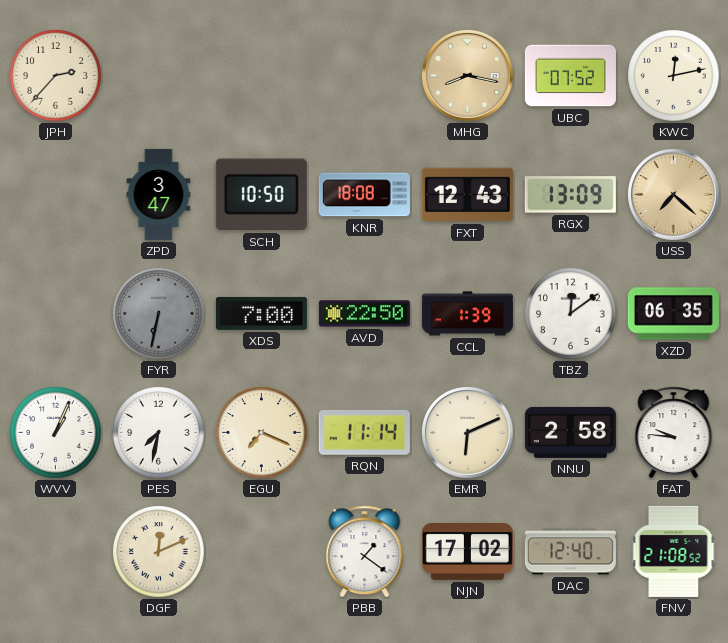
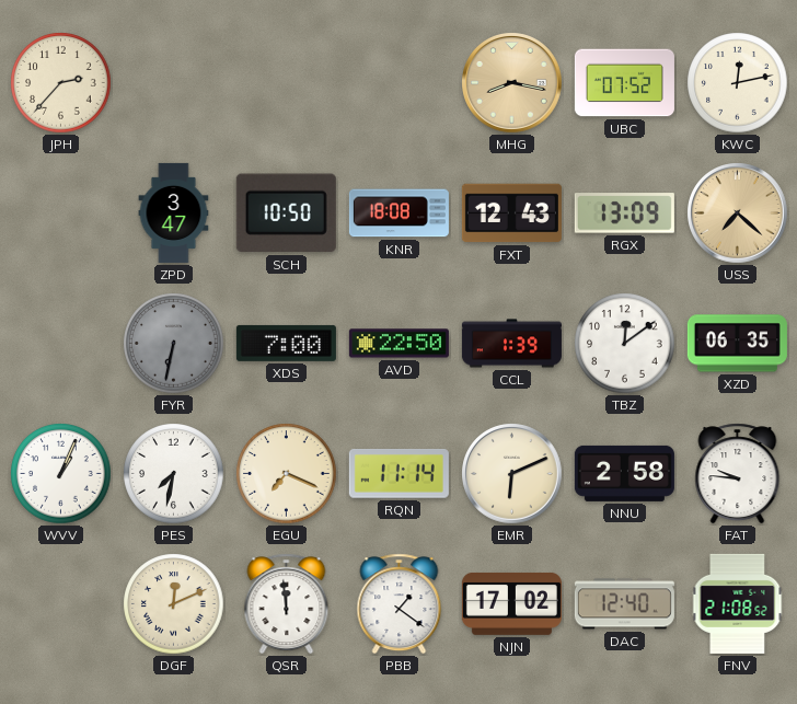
QSR: none -> 11:59
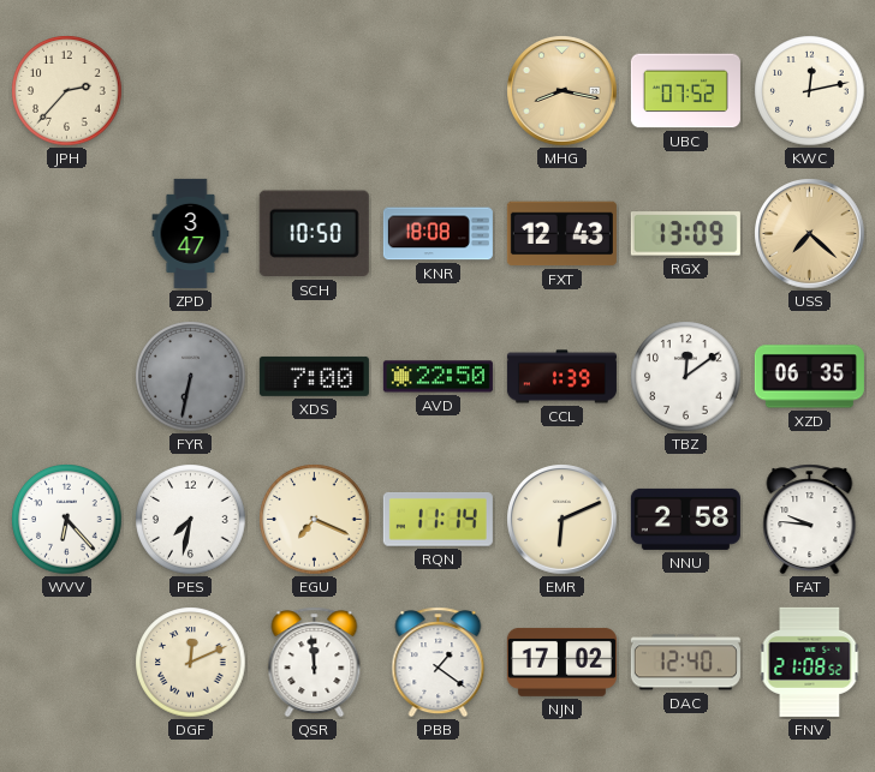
WVV: 1:04 -> 6:23
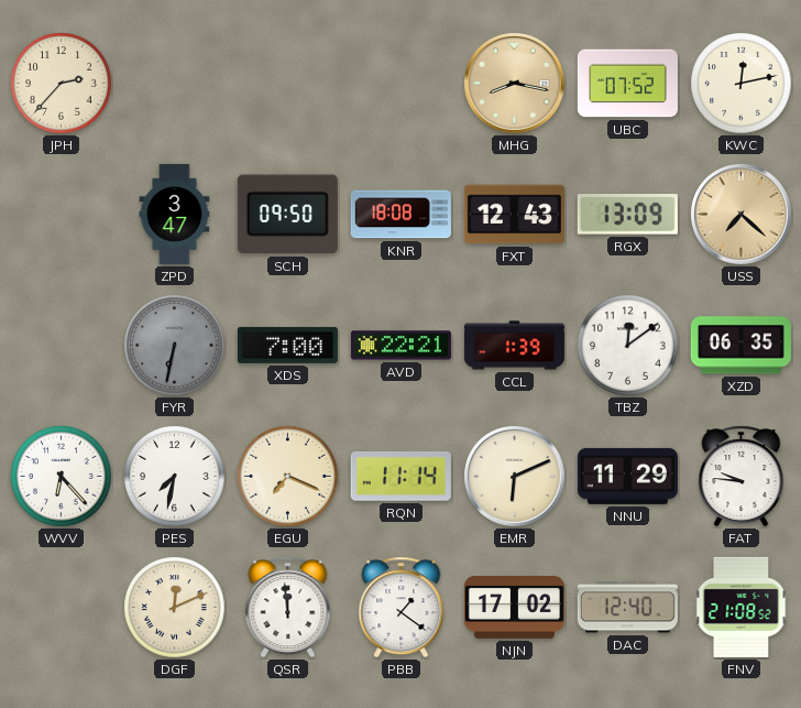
SCH: 10:50 -> 09:50
AVD: 22:50 -> 22:21
NNU: 2:58 -> 11:29
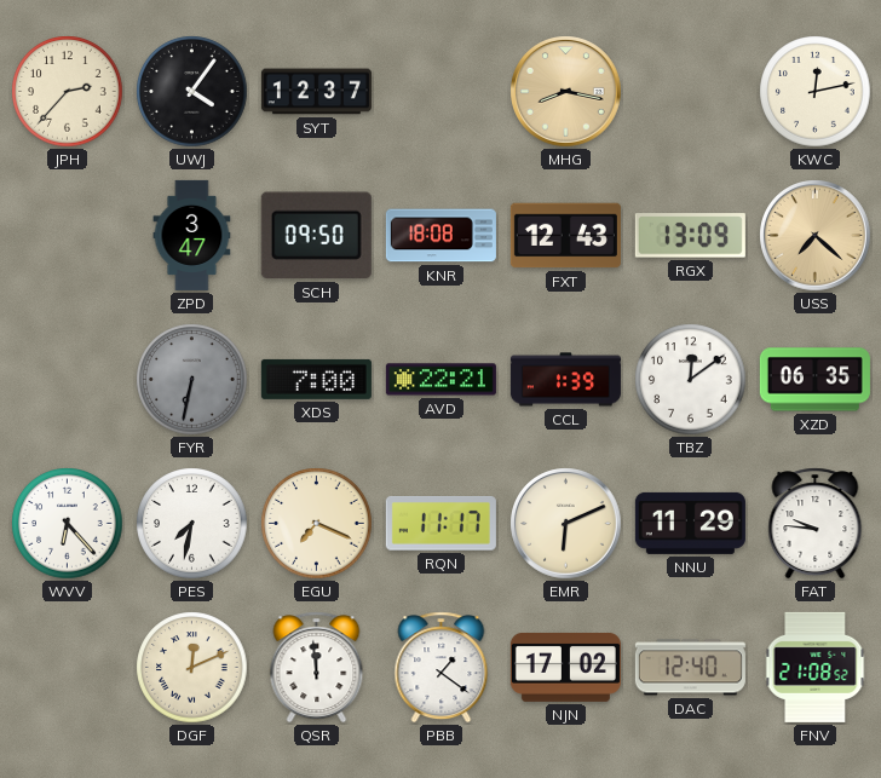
UWJ: none -> 4:06
SYT: none -> 12:37
UBC: 07:52 -> none
RQN: 11:14 -> 11:17
